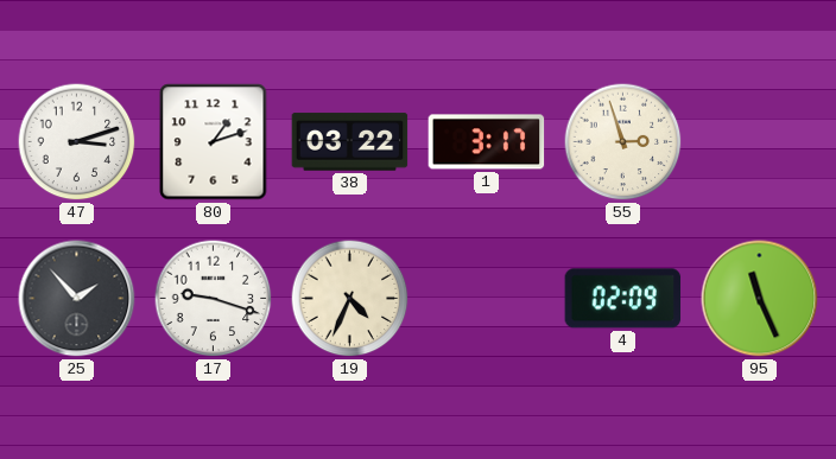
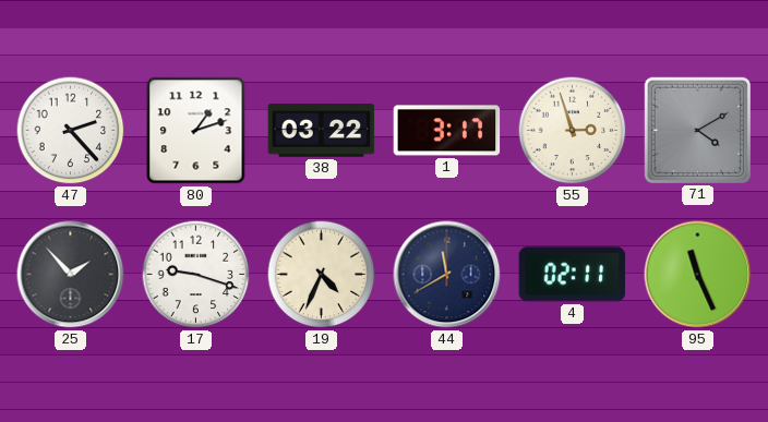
47: 3:12 -> 2:23
71: none -> 4:10
44: none -> 11:40
4: 02:09 -> 02:11
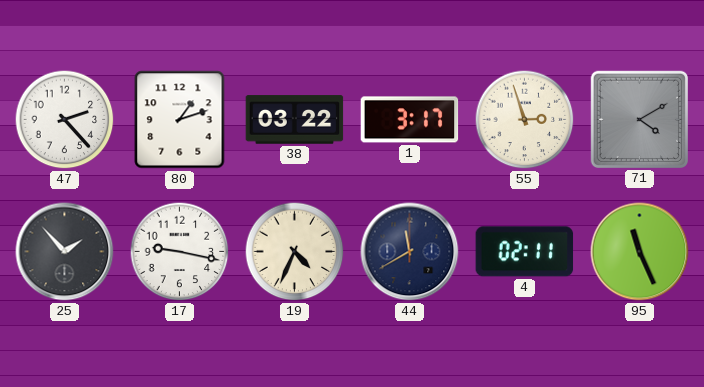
17: 9:18 -> 9:17
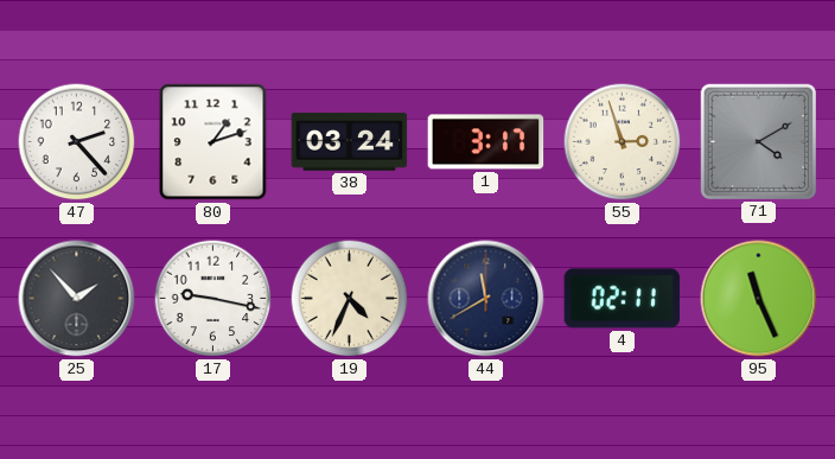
38: 03:22 -> 03:24
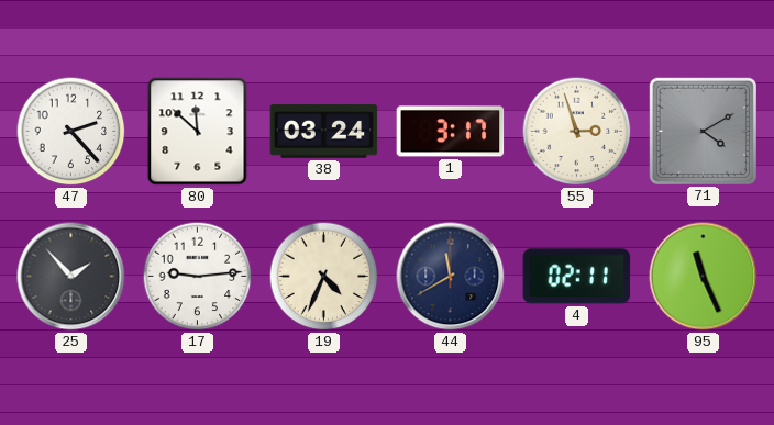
80: 1:12 -> 11:52
17: 9:17 -> 9:14
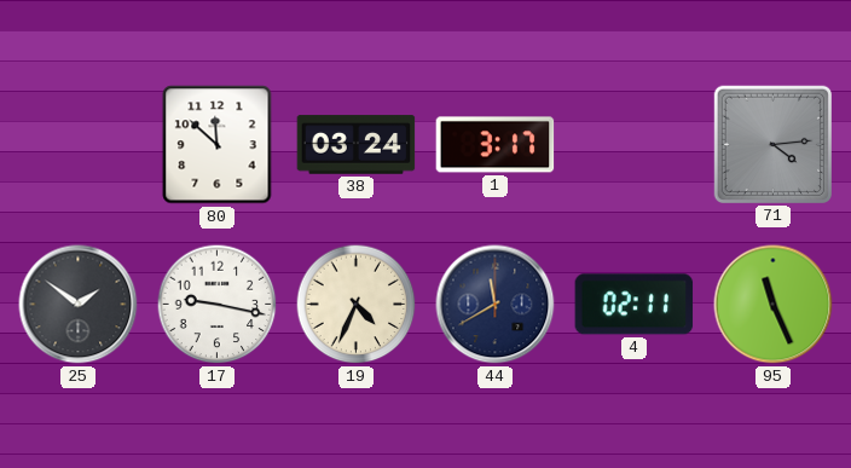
47: 2:23 -> none
55: 2:57 -> none
71: 4:10 -> 4:14
25: 1:53 -> 1:51
17: 9:14 -> 9:17
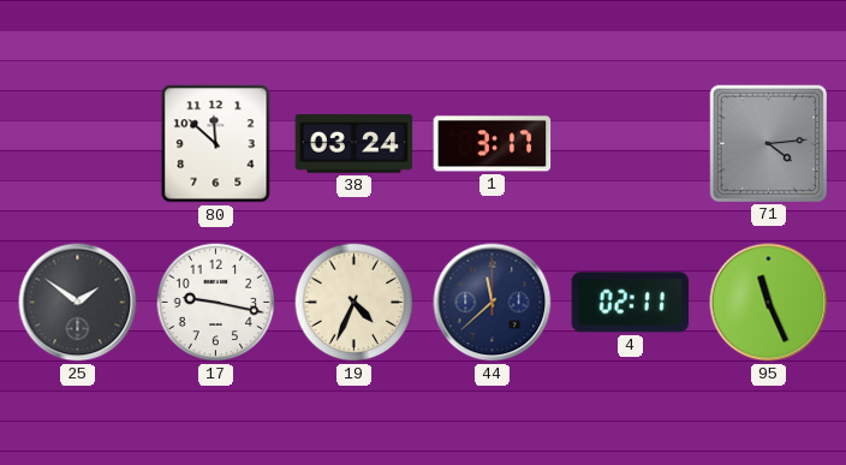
44: 11:40 -> 11:38
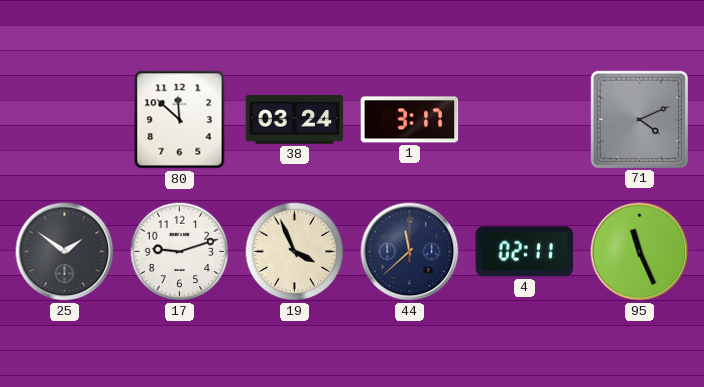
71: 4:14 -> 4:11
17: 9:17 -> 9:12
19: 4:34 -> 3:56
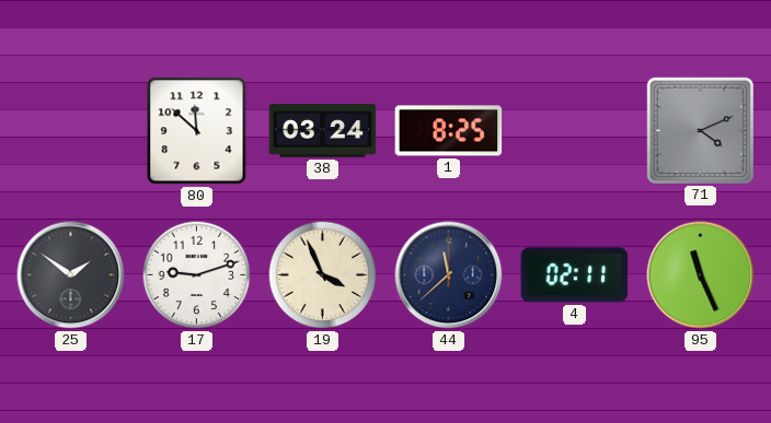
1: 3:17 -> 8:25
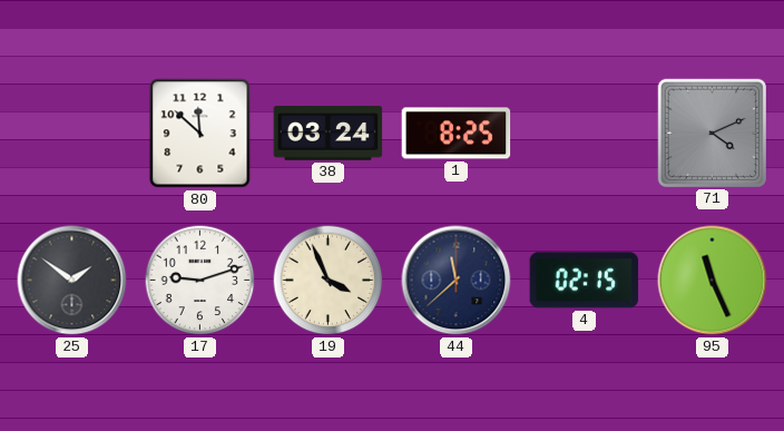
4: 02:11 -> 02:15
